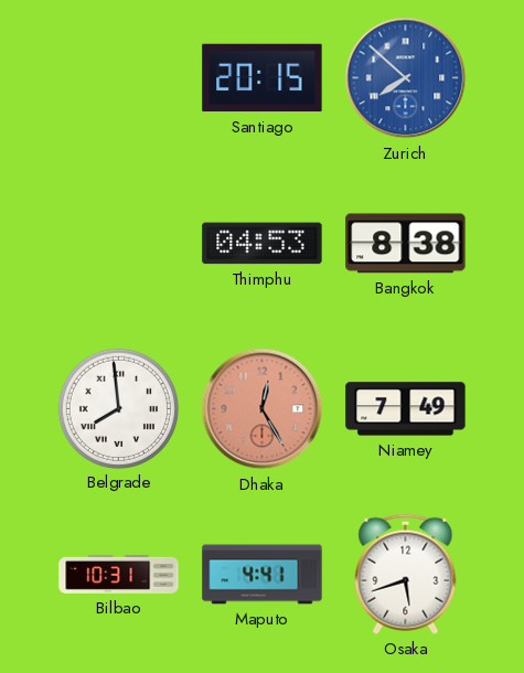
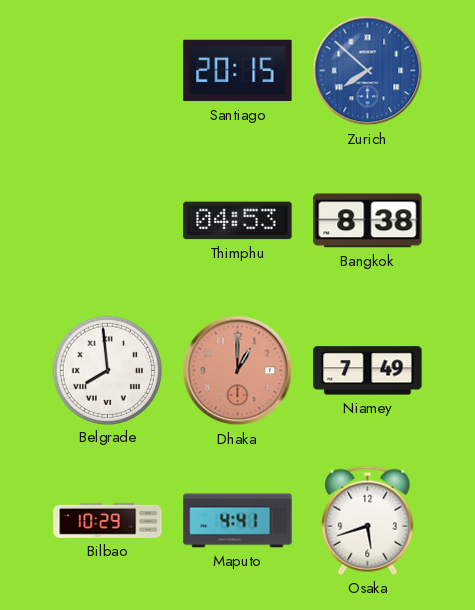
Dhaka: 12:25 -> 1:00
Bilbao: 10:31 -> 10:29
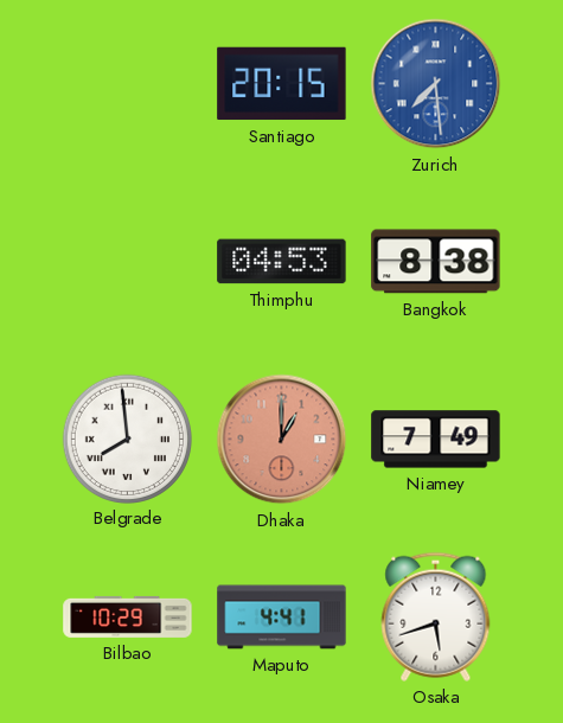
Zurich: 7:52 -> 7:29
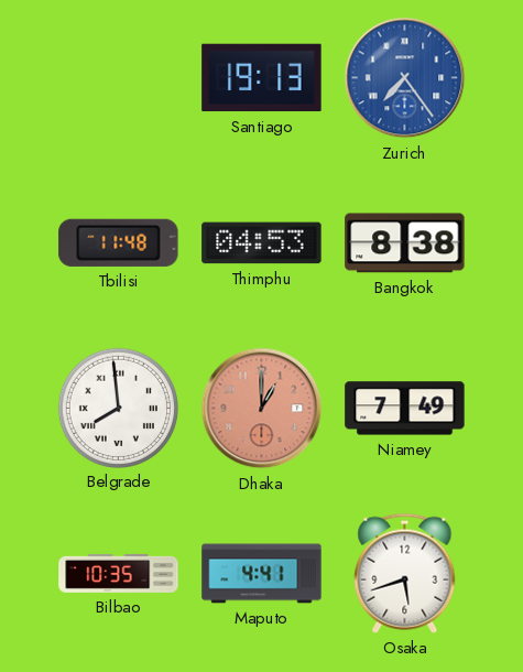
Santiago: 20:15 -> 19:13
Zurich: 7:29 -> 7:24
Tbilisi: none -> 11:48
Bilbao: 10:29 -> 10:35
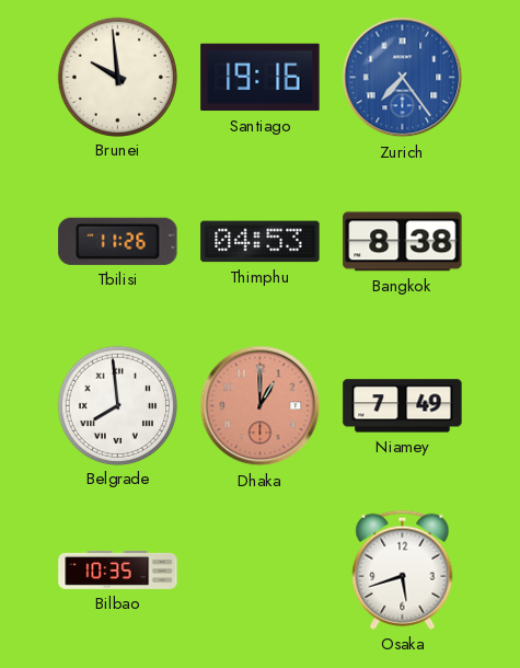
Brunei: none -> 9:59
Santiago: 19:13 -> 19:16
Tbilisi: 11:48 -> 11:26
Maputo: 4:41 -> none
